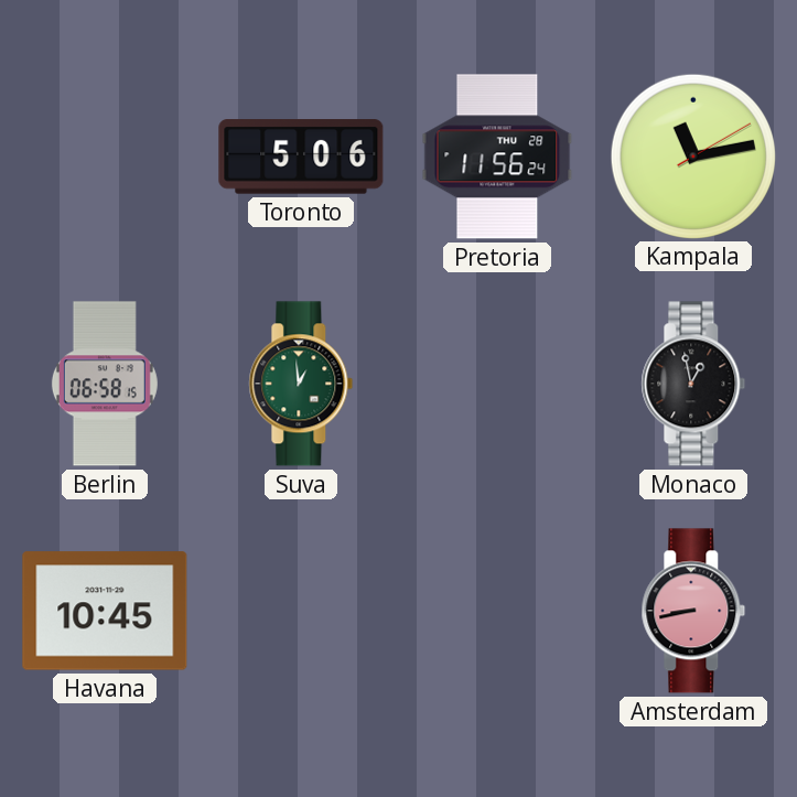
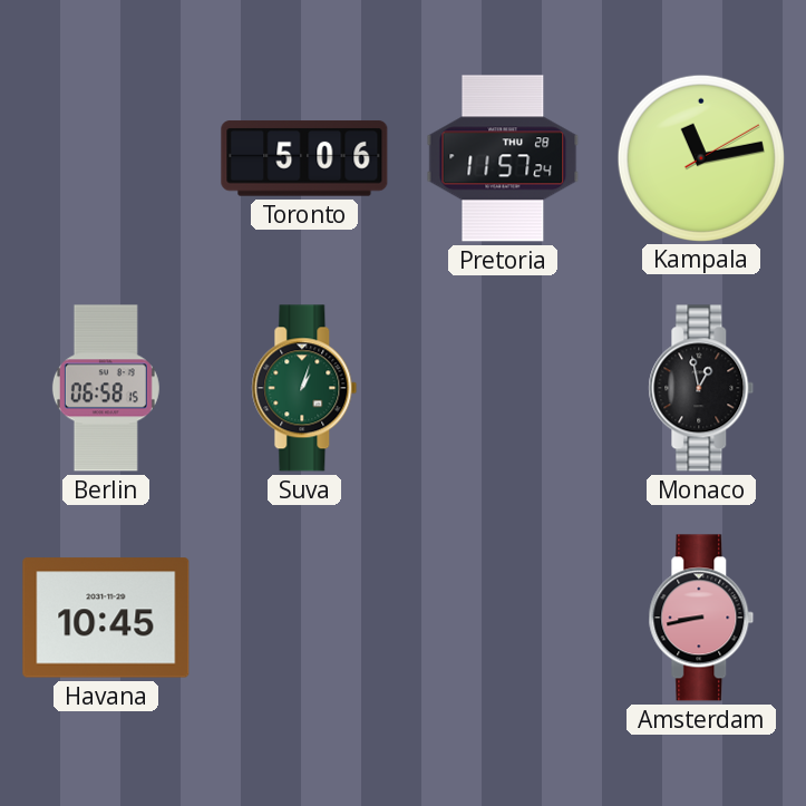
Pretoria: 11:56 -> 11:57
Suva: 12:59 -> 1:03
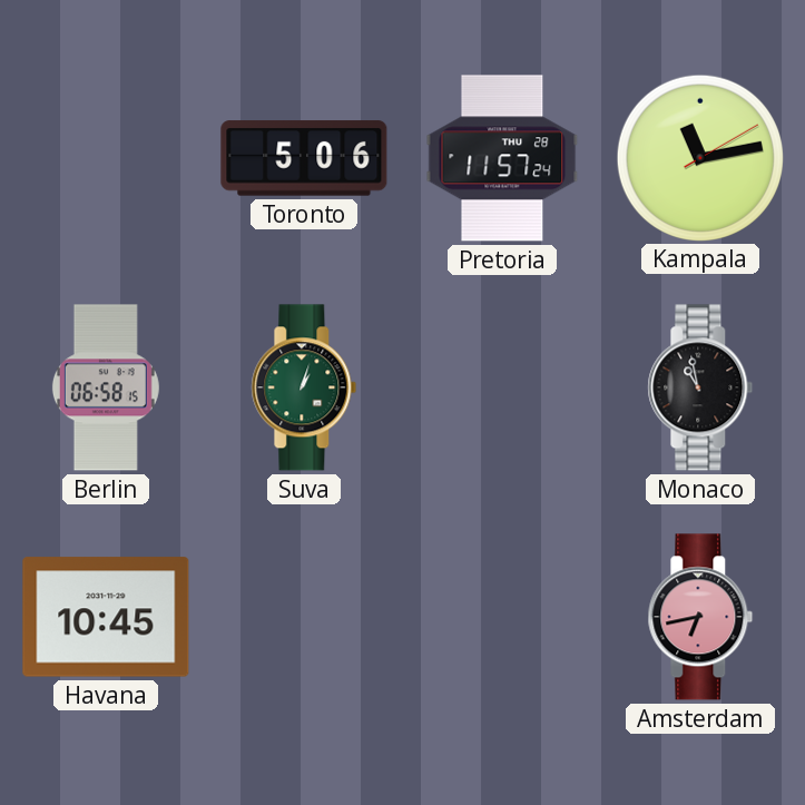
Monaco: 12:58 -> 10:58
Amsterdam: 8:43 -> 6:43
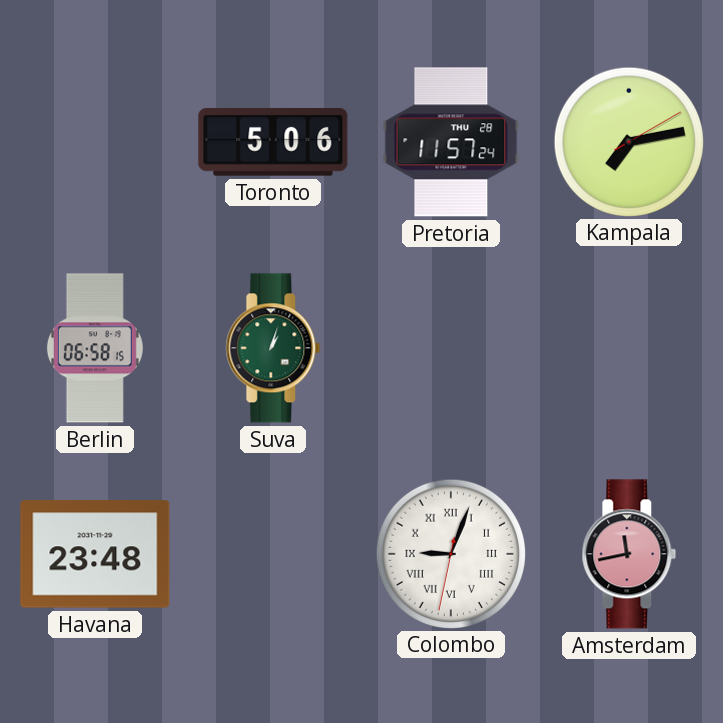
Kampala: 11:13 -> 7:13
Monaco: 10:58 -> none
Havana: 10:45 -> 23:48
Colombo: none -> 9:03
Amsterdam: 6:43 -> 11:43
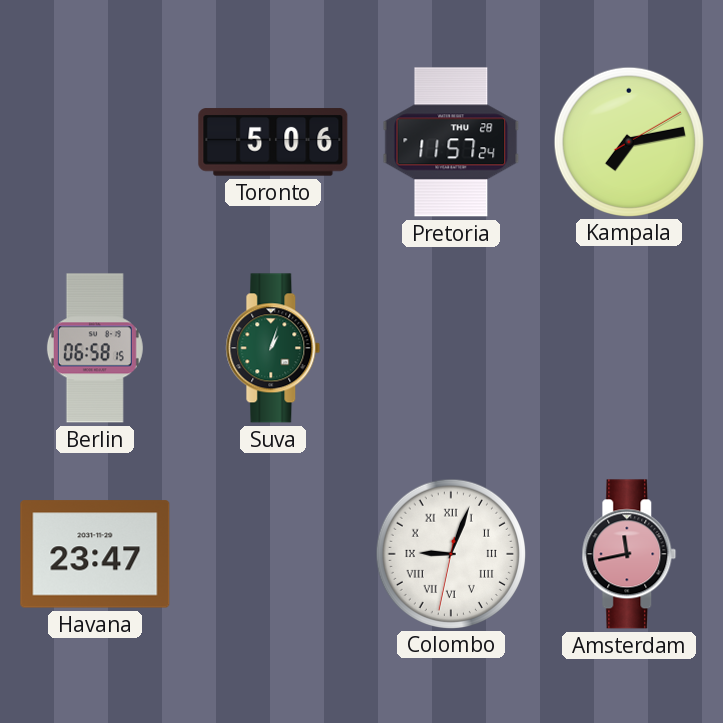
Havana: 23:48 -> 23:47
